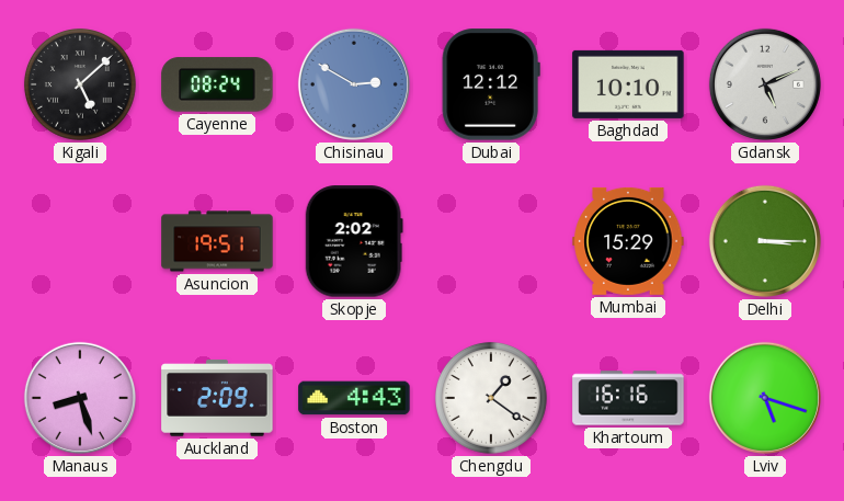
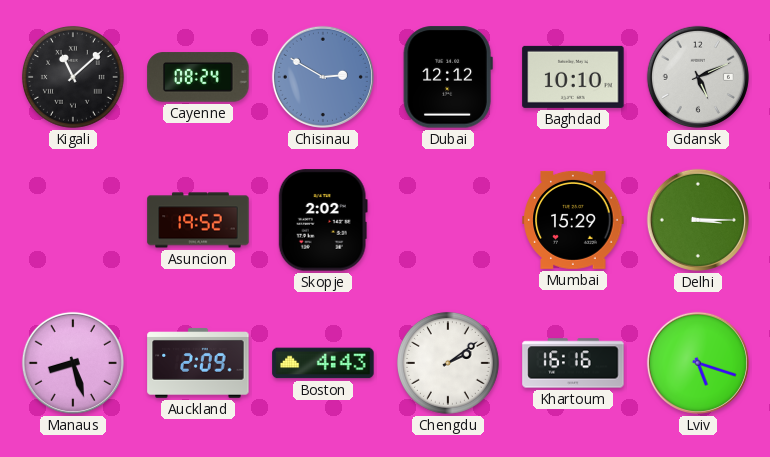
Kigali: 5:08 -> 11:08
Asuncion: 19:51 -> 19:52
Chengdu: 1:21 -> 2:09
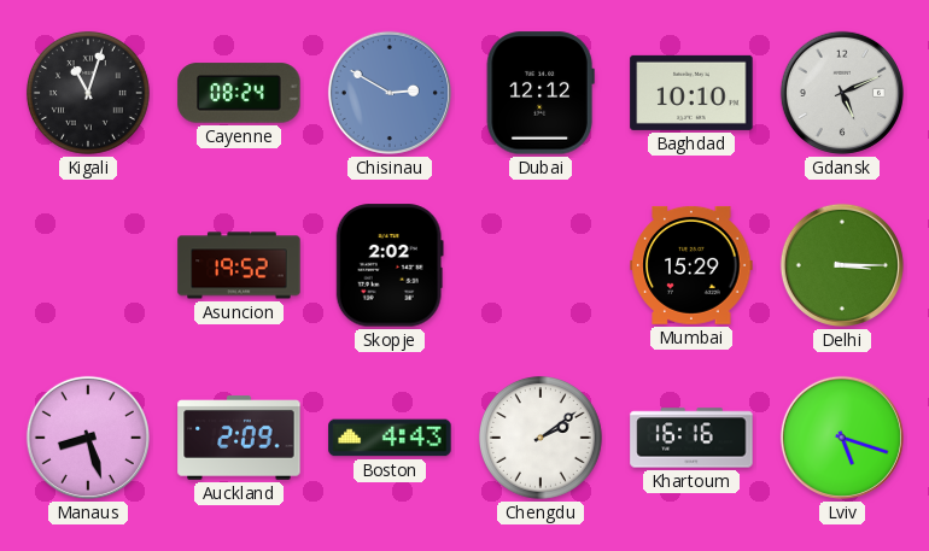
Kigali: 11:08 -> 11:03
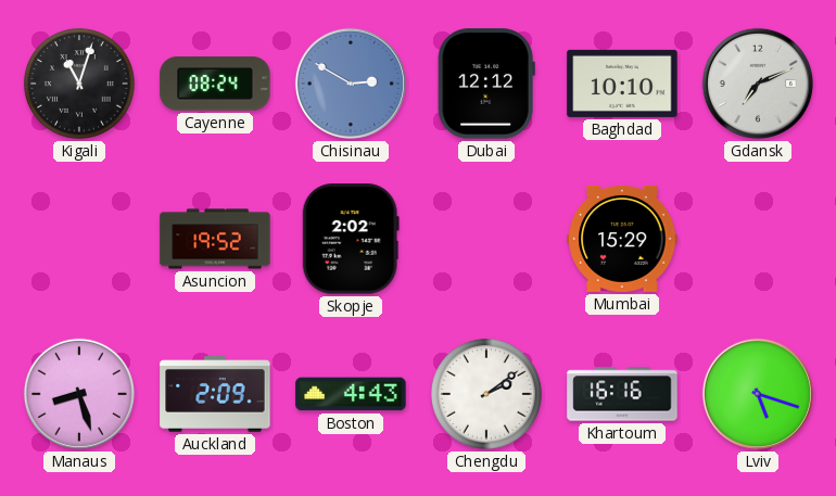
Gdansk: 5:11 -> 7:11
Delhi: 3:15 -> none
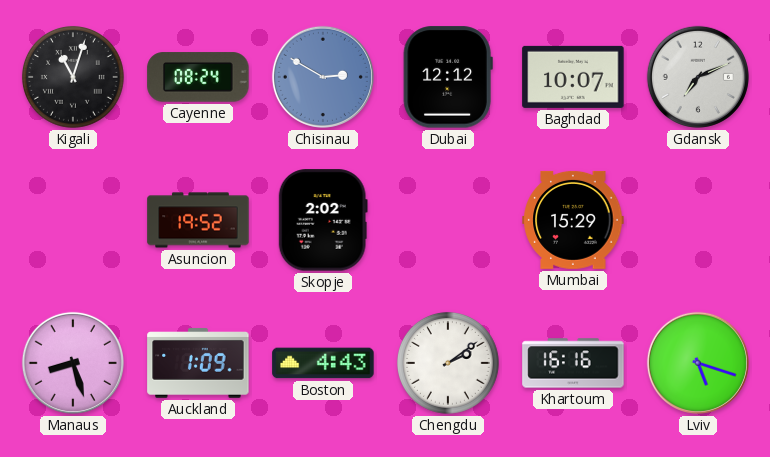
Baghdad: 10:10 -> 10:07
Auckland: 2:09 -> 1:09
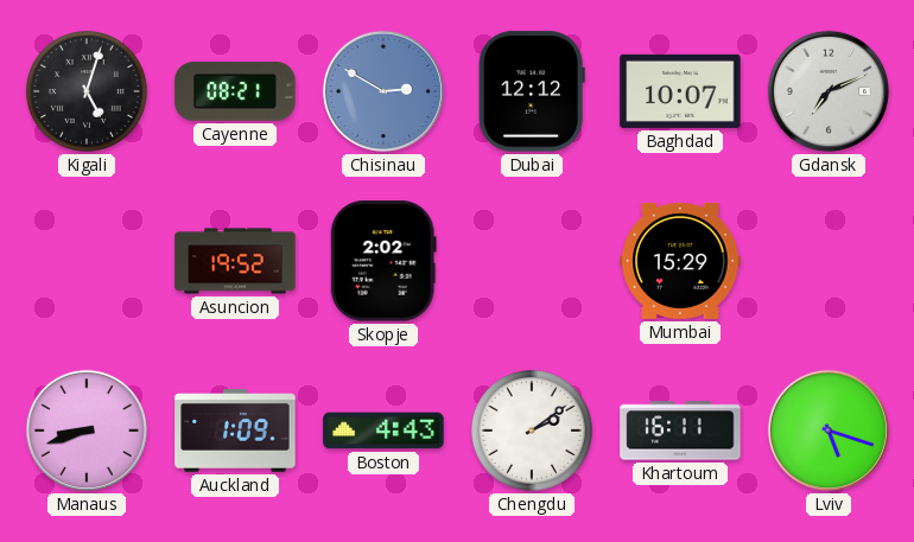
Kigali: 11:03 -> 5:03
Cayenne: 08:24 -> 08:21
Manaus: 8:27 -> 8:42
Khartoum: 16:16 -> 16:11
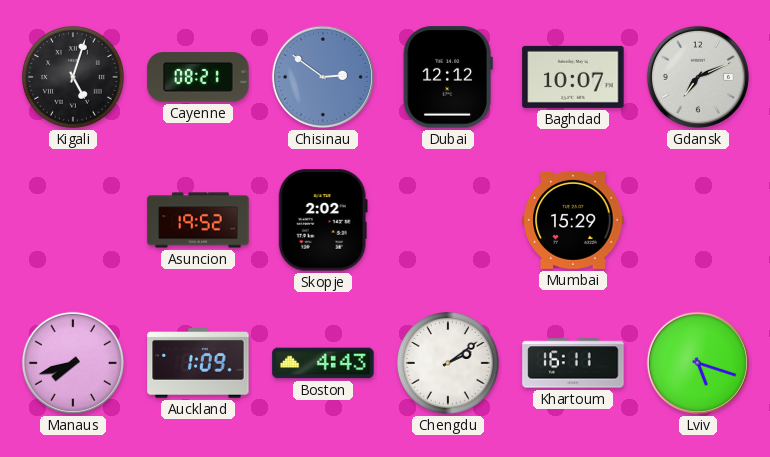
Chisinau: 2:50 -> 2:51
Manaus: 8:42 -> 7:42
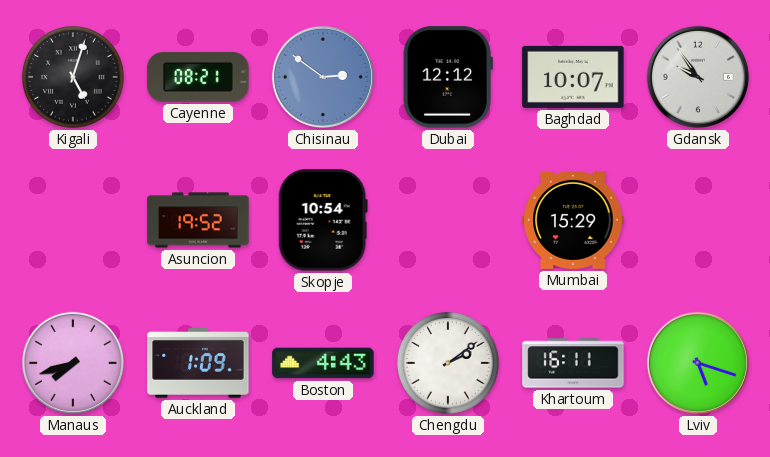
Gdansk: 7:11 -> 9:54
Skopje: 2:02 -> 10:54
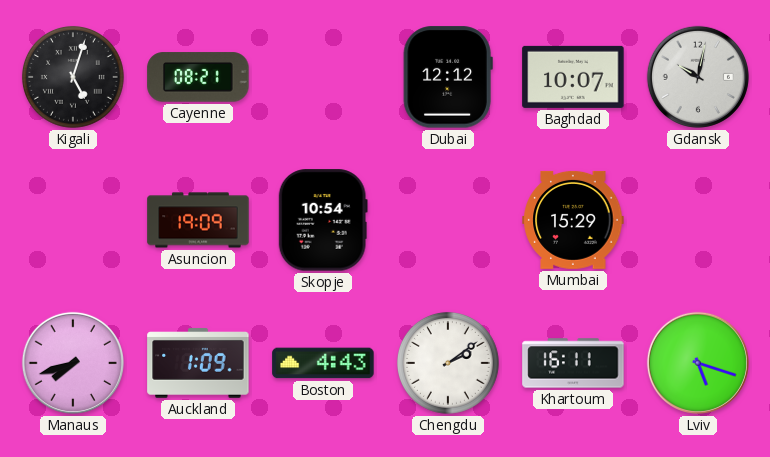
Chisinau: 2:51 -> none
Gdansk: 9:54 -> 10:02
Asuncion: 19:52 -> 19:09
